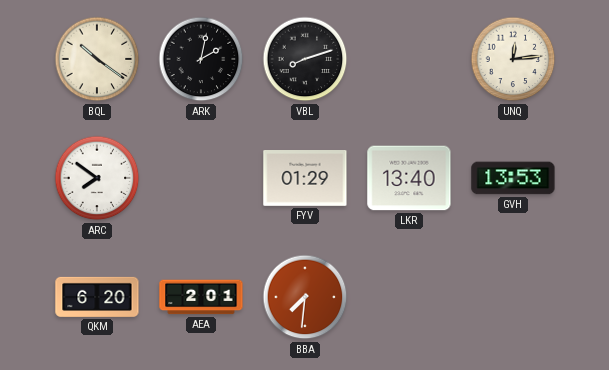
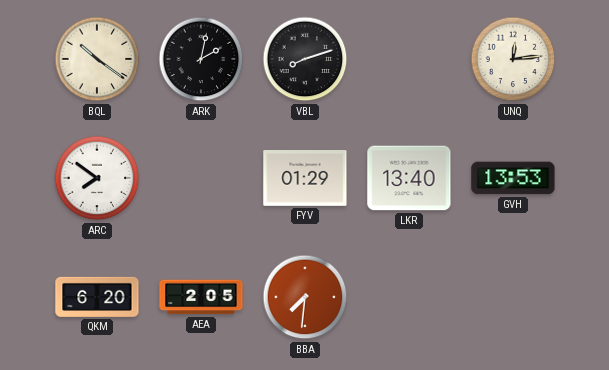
AEA: 2:01 -> 2:05
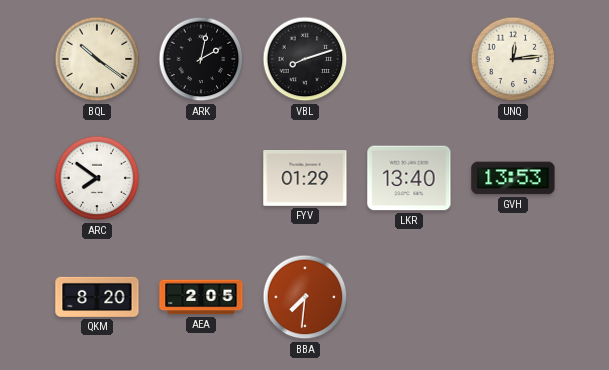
QKM: 6:20 -> 8:20
